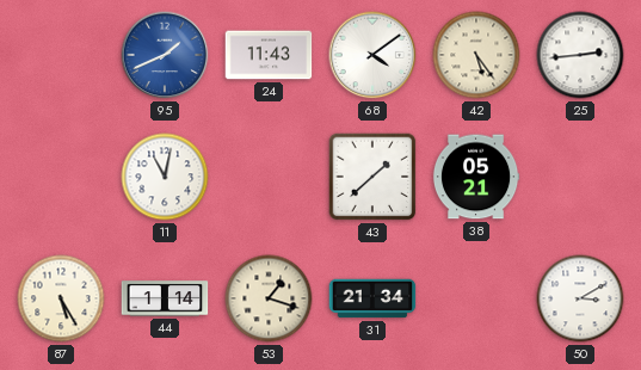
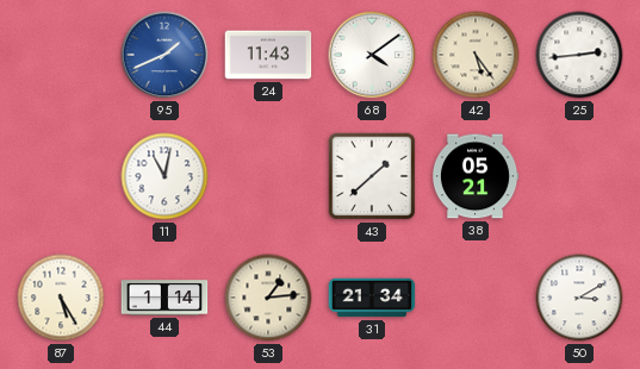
53: 1:18 -> 1:14
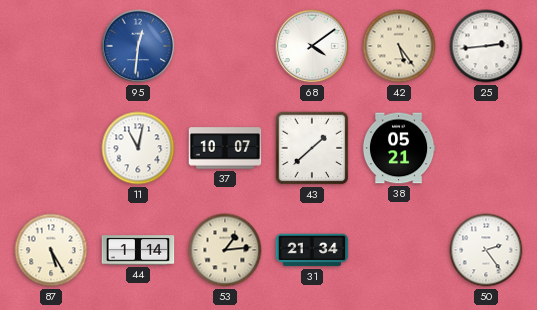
95: 1:41 -> 12:31
24: 11:43 -> none
37: none -> 10:07
50: 3:10 -> 2:24
